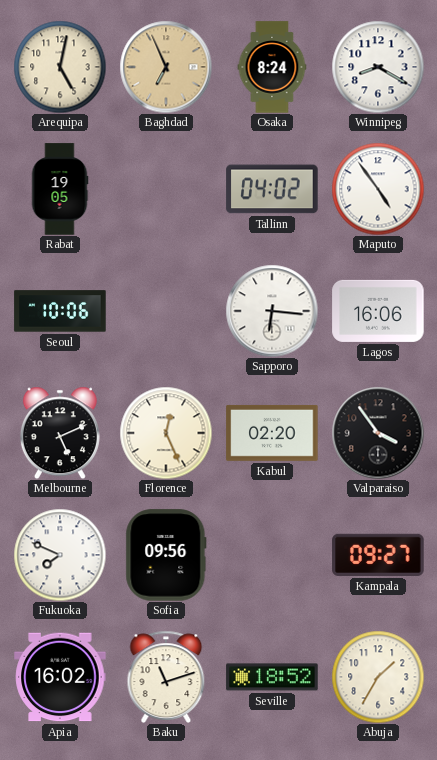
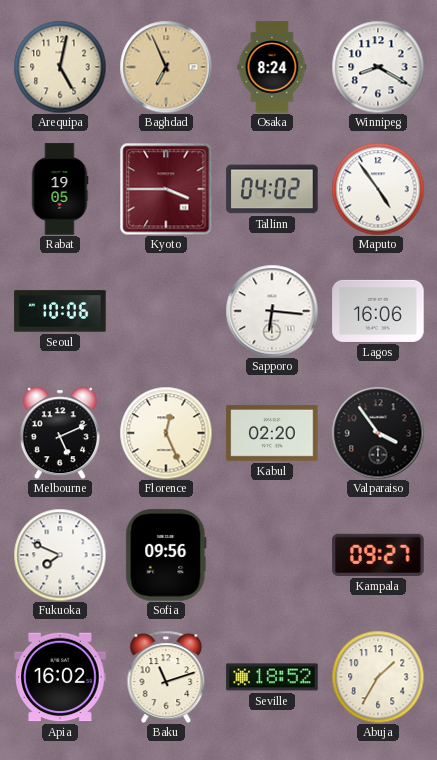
Kyoto: none -> 3:45
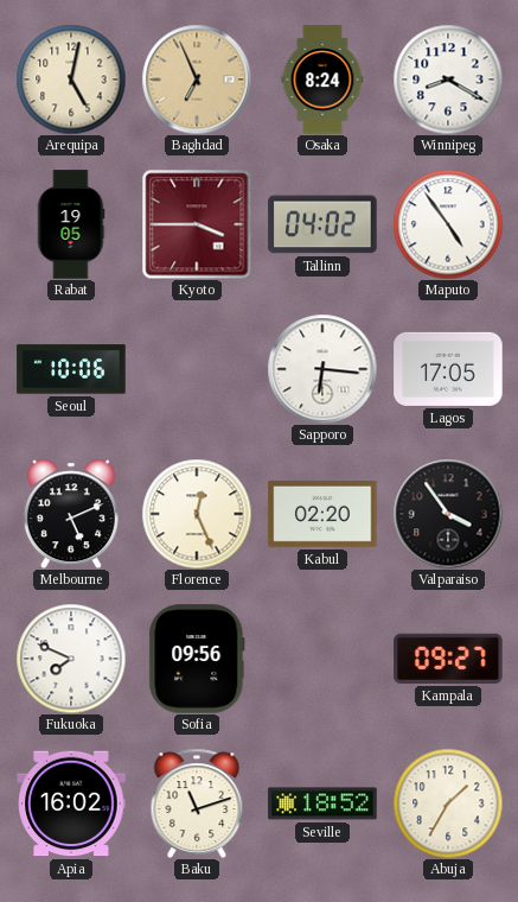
Lagos: 16:06 -> 17:05
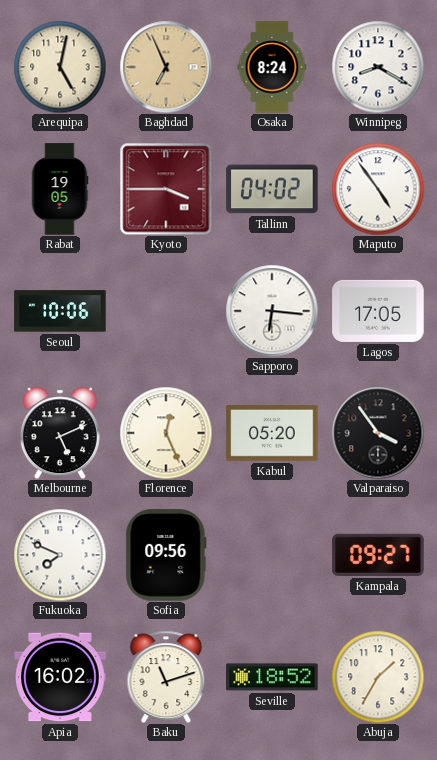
Kabul: 02:20 -> 05:20
